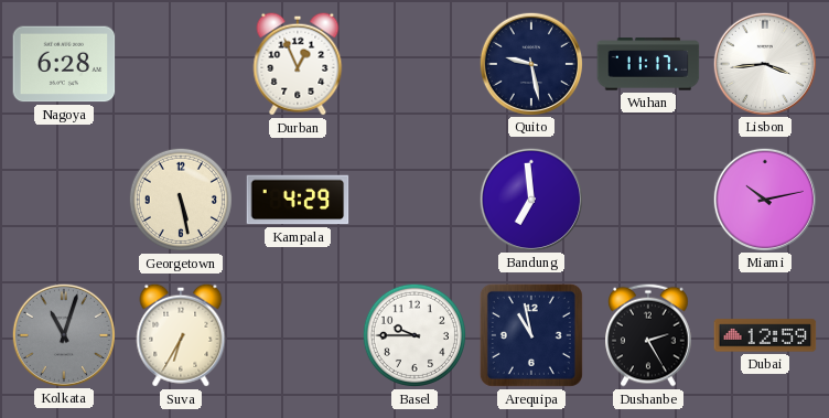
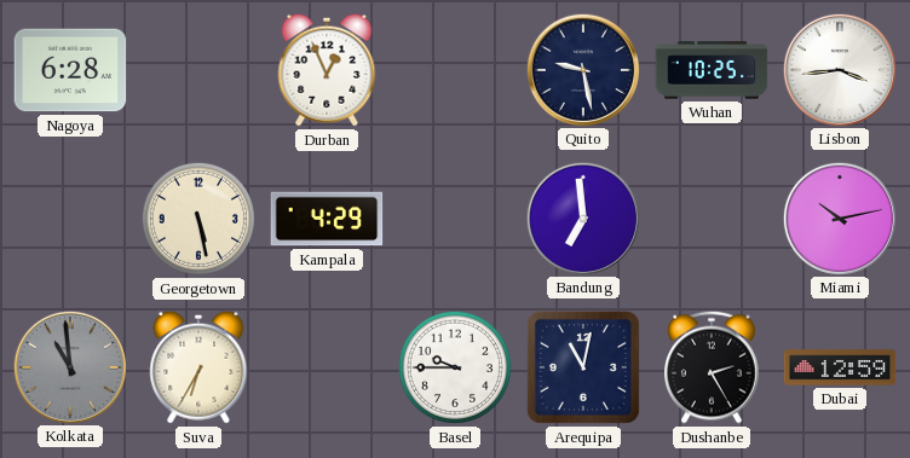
Wuhan: 11:17 -> 10:25
Kolkata: 11:03 -> 10:59
Arequipa: 10:58 -> 11:02
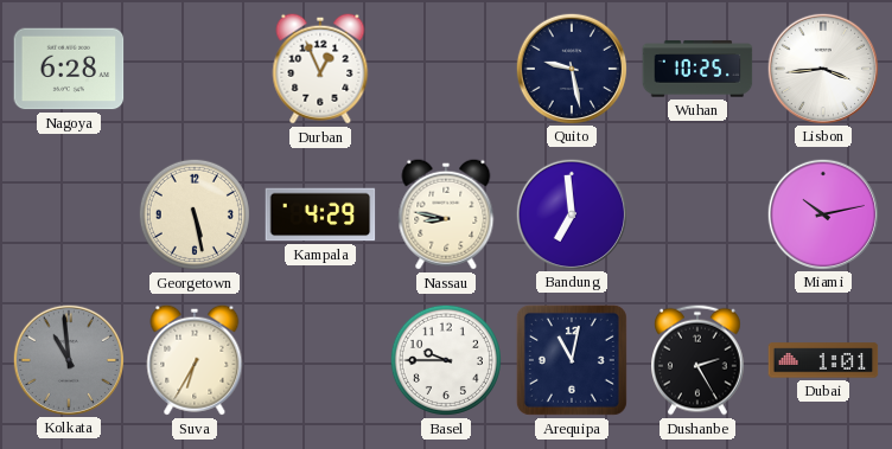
Nassau: none -> 8:47
Dubai: 12:59 -> 1:01
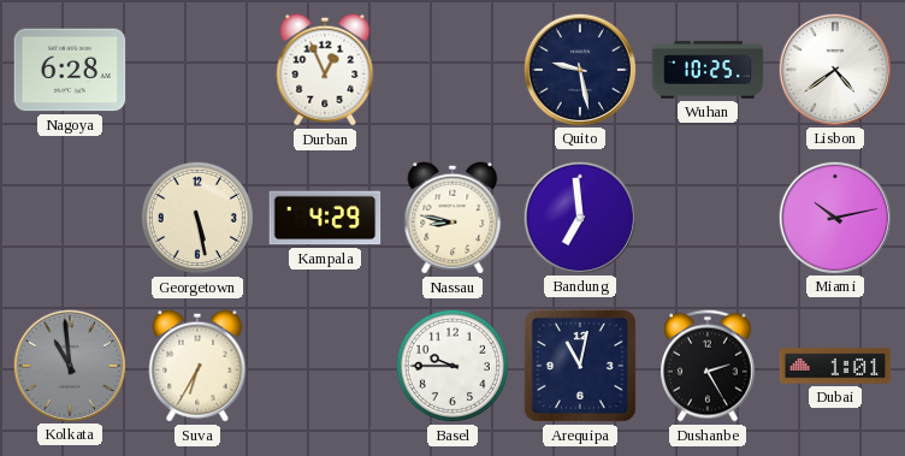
Lisbon: 3:44 -> 4:39
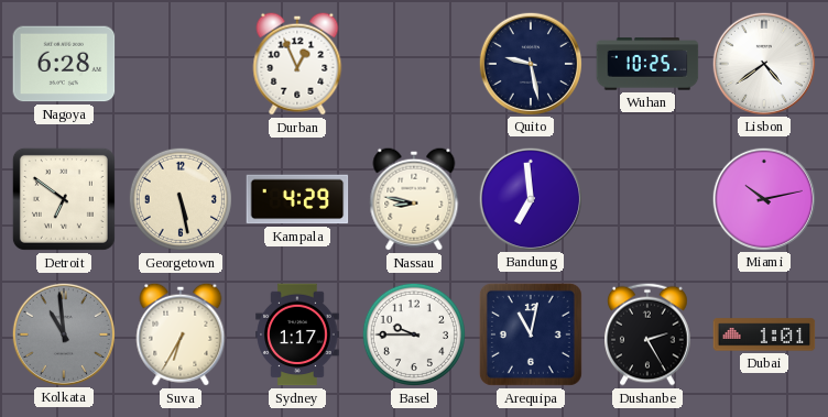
Detroit: none -> 6:51
Sydney: none -> 1:17
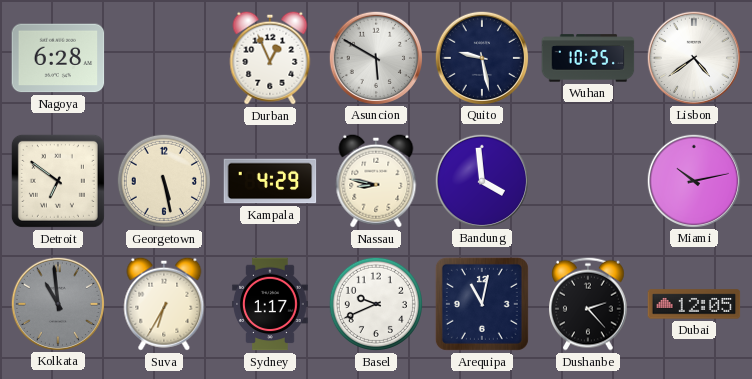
Asuncion: none -> 5:50
Bandung: 6:59 -> 3:59
Basel: 9:45 -> 9:41
Dushanbe: 2:25 -> 2:23
Dubai: 1:01 -> 12:05
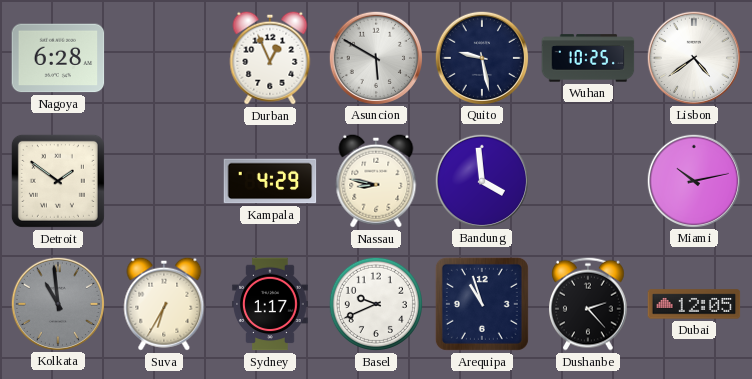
Detroit: 6:51 -> 1:51
Georgetown: 5:28 -> none
Arequipa: 11:02 -> 10:57
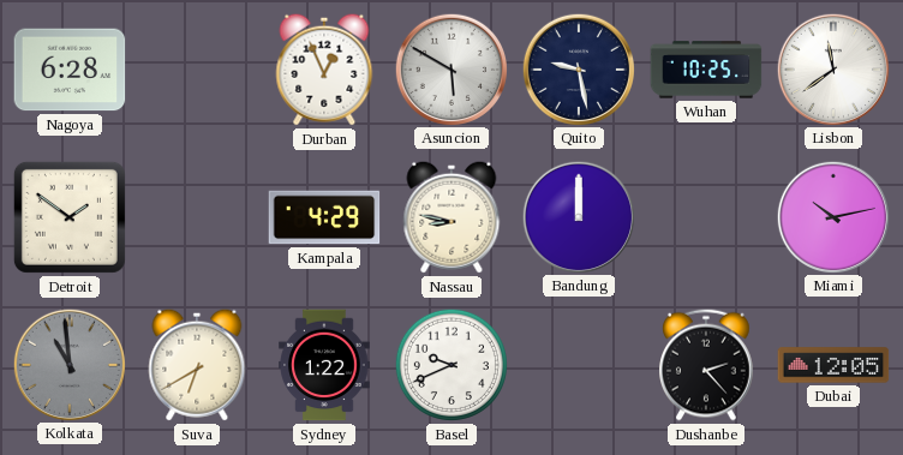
Lisbon: 4:39 -> 11:39
Bandung: 3:59 -> 12:00
Suva: 6:35 -> 6:40
Sydney: 1:17 -> 1:22
Arequipa: 10:57 -> none
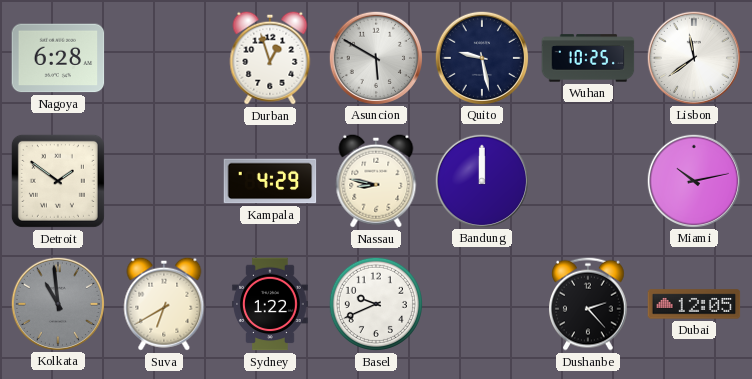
Durban: 12:56 -> 12:57
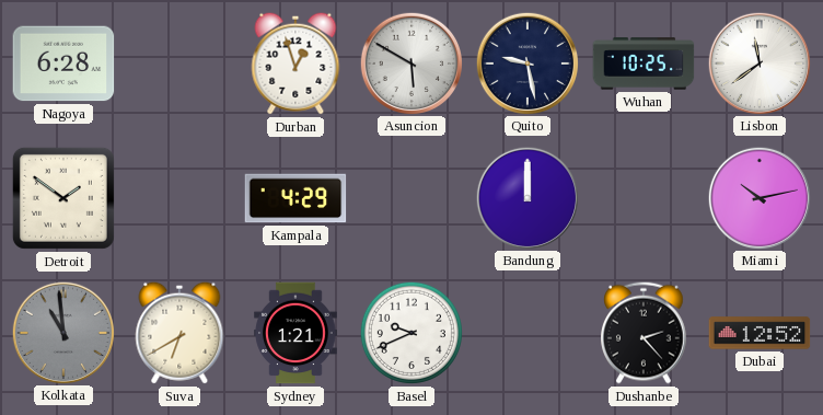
Nassau: 8:47 -> none
Sydney: 1:22 -> 1:21
Dubai: 12:05 -> 12:52
